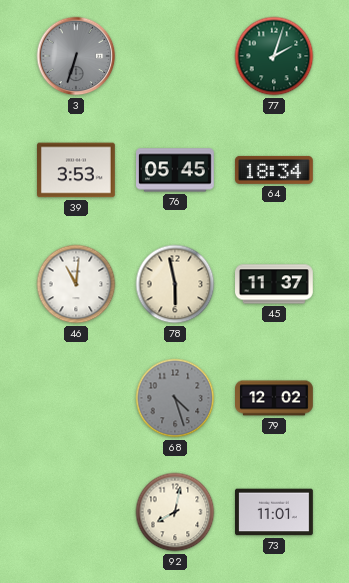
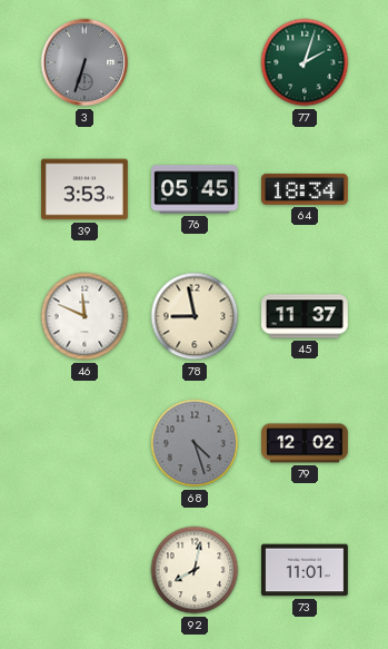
46: 11:01 -> 11:49
78: 5:58 -> 8:58
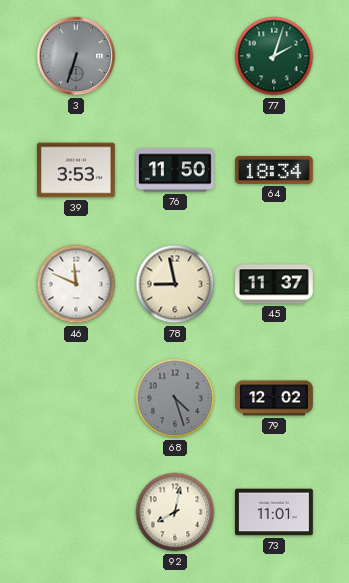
76: 05:45 -> 11:50
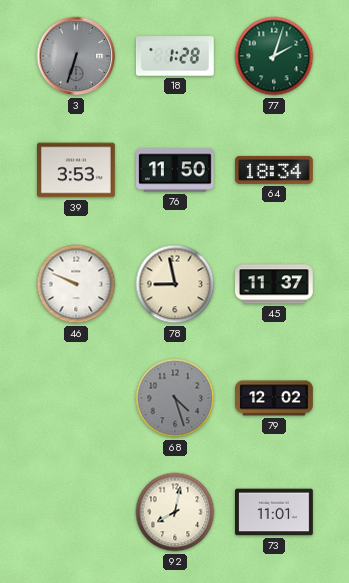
18: none -> 1:28
46: 11:49 -> 9:49
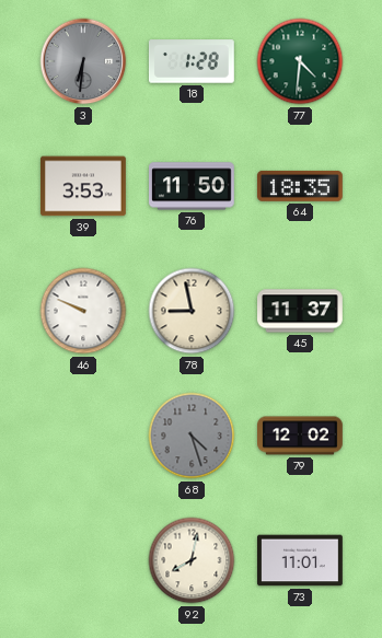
3: 6:33 -> 6:31
77: 2:03 -> 4:31
64: 18:34 -> 18:35
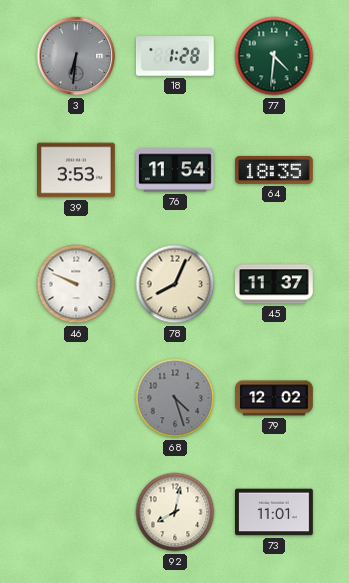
76: 11:50 -> 11:54
78: 8:58 -> 8:04
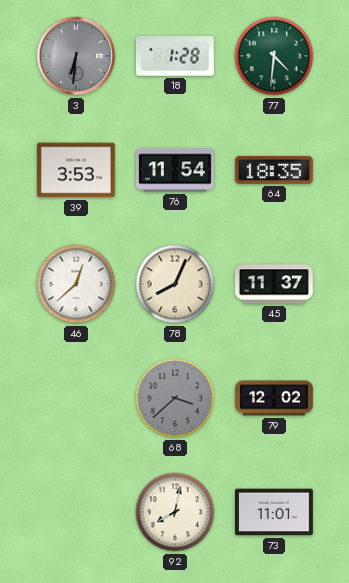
46: 9:49 -> 12:38
68: 4:27 -> 3:38
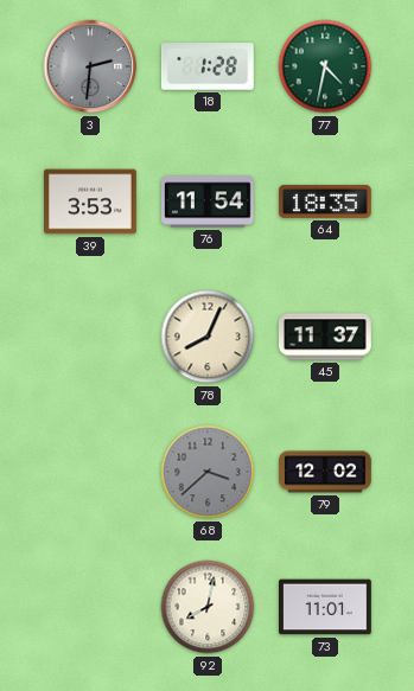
3: 6:31 -> 2:31
77: 4:31 -> 4:32
46: 12:38 -> none
